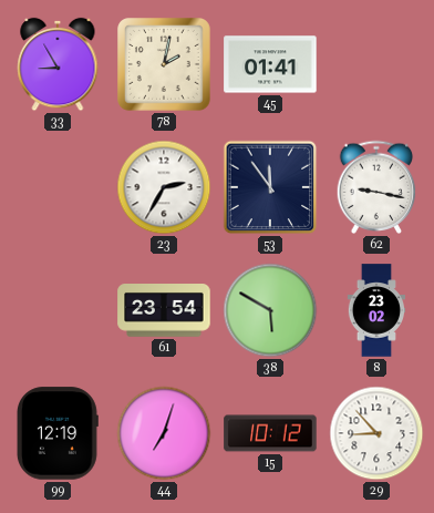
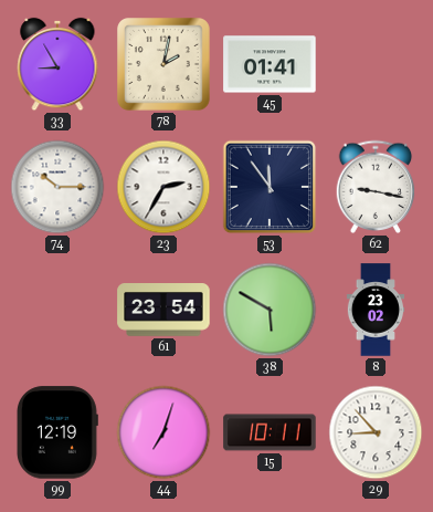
74: none -> 10:15
15: 10:12 -> 10:11
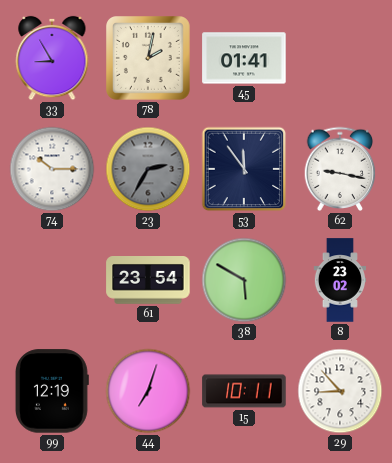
23 dial: white -> grey
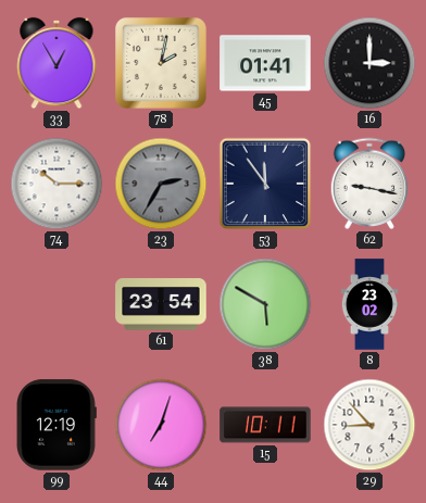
33: 8:55 -> 12:55
16: none -> 3:00
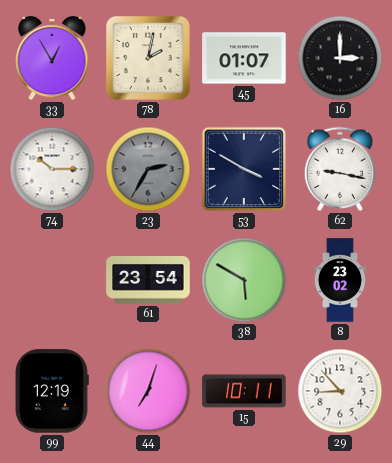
45: 01:41 -> 01:07
53: 11:54 -> 3:50
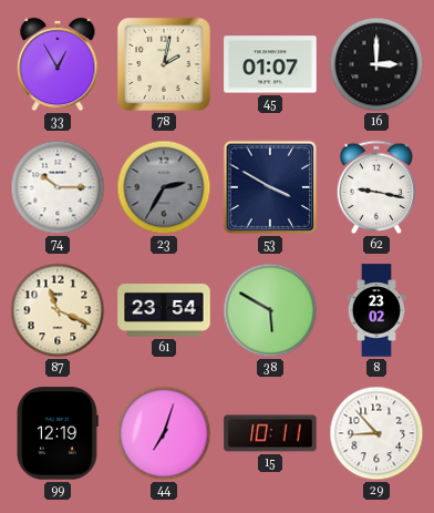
87: none -> 11:19
